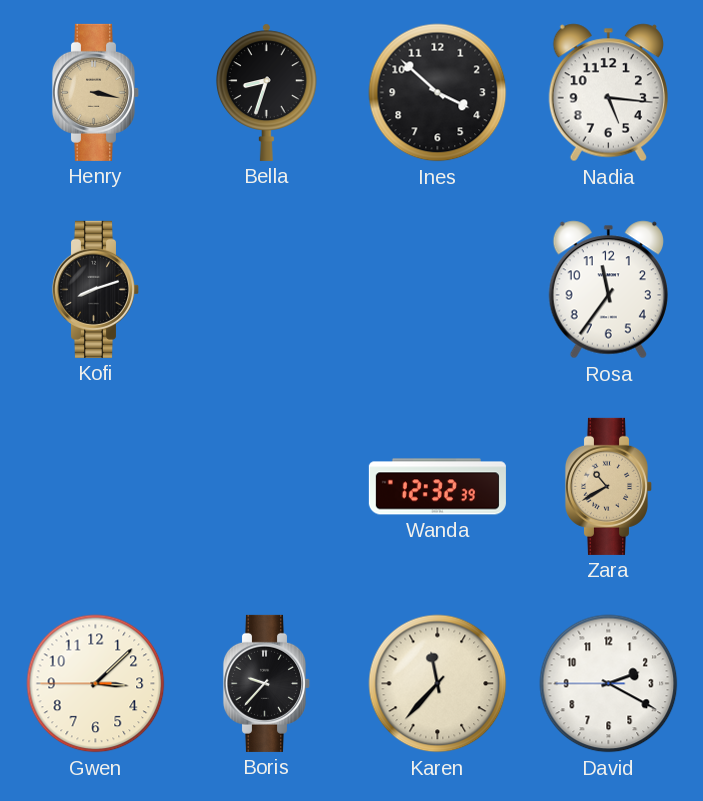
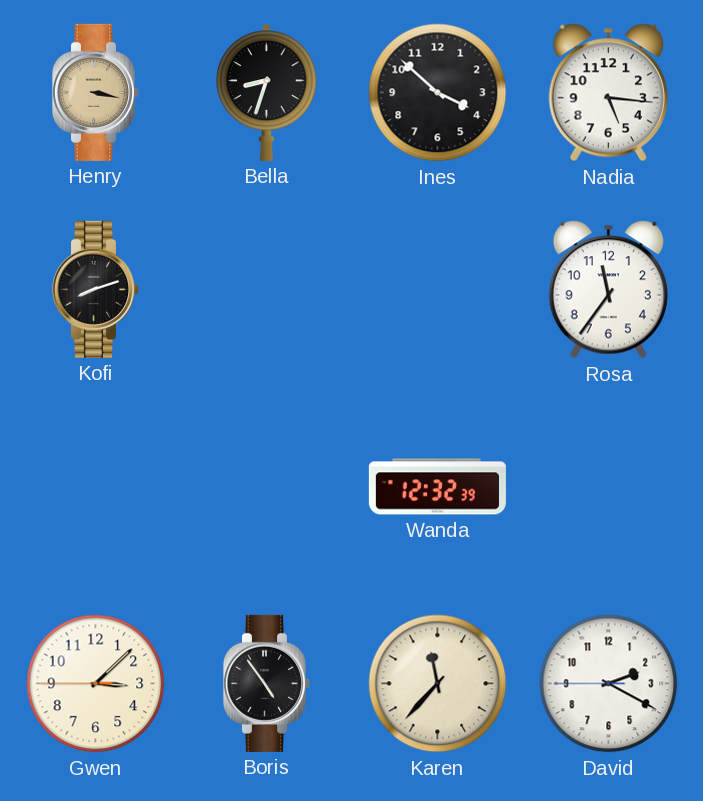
Zara: 10:40 -> none
Boris: 9:37 -> 4:54
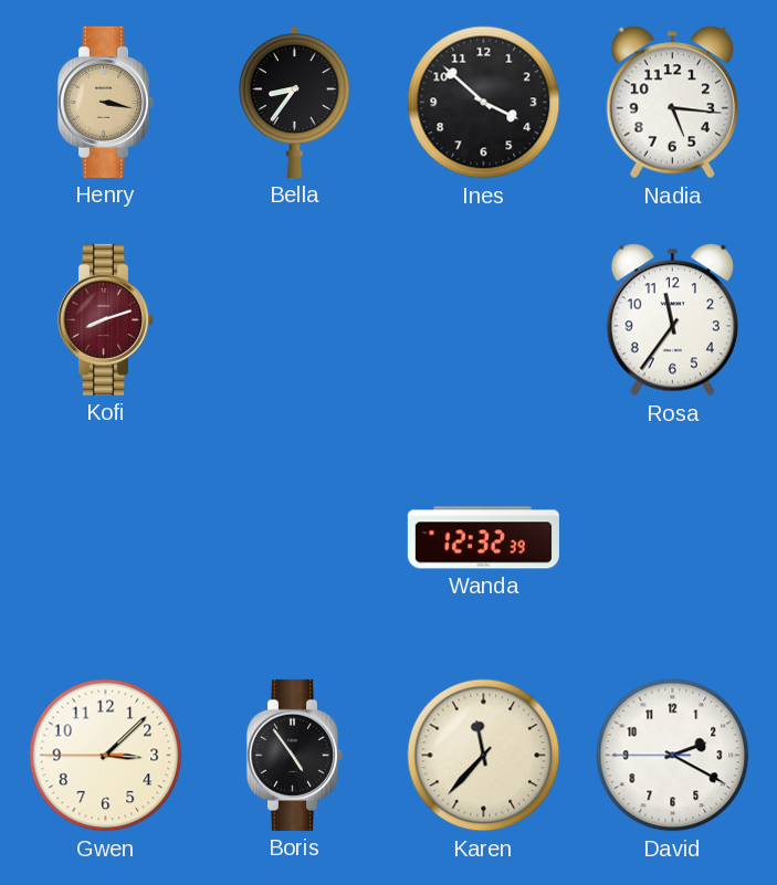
Bella: 8:33 -> 8:36
Kofi dial: black -> burgundy
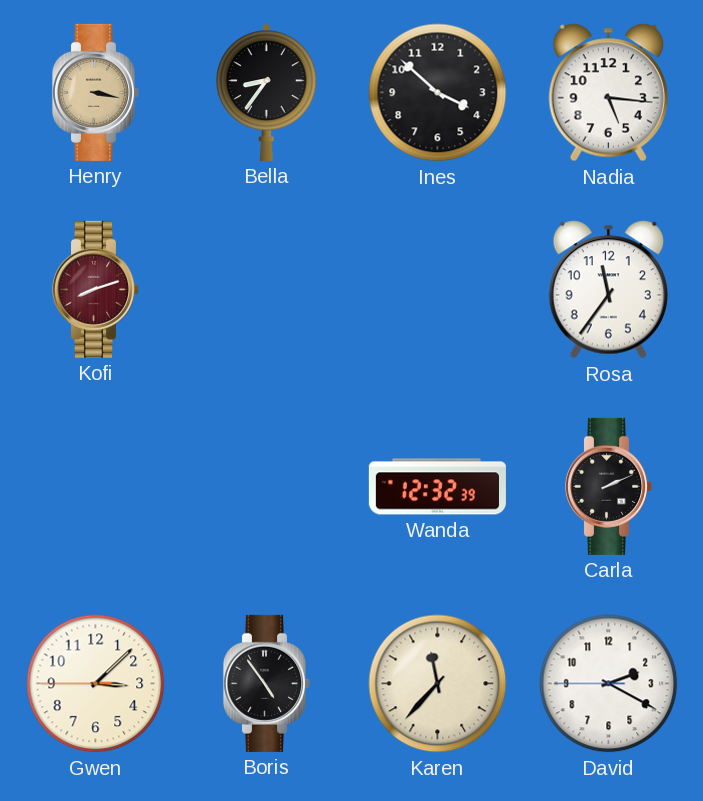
Carla: none -> 2:11
